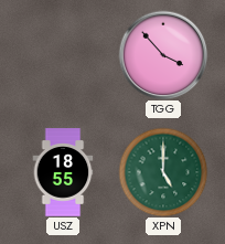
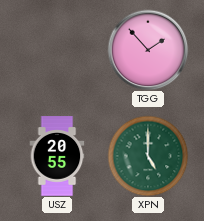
TGG: 3:53 -> 1:53
USZ: 18:55 -> 20:55
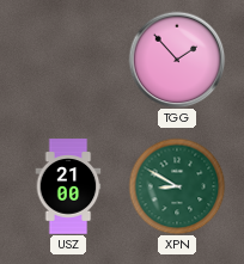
USZ: 20:55 -> 21:00
XPN: 5:00 -> 8:50
